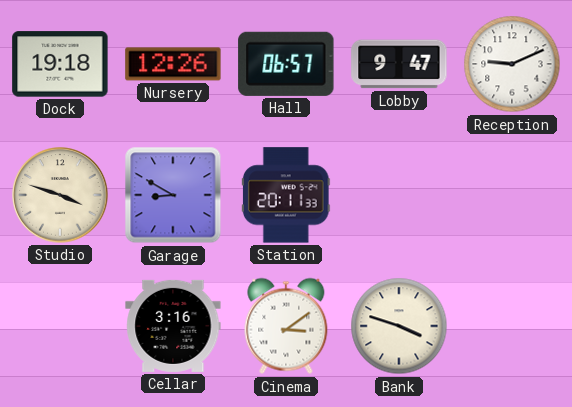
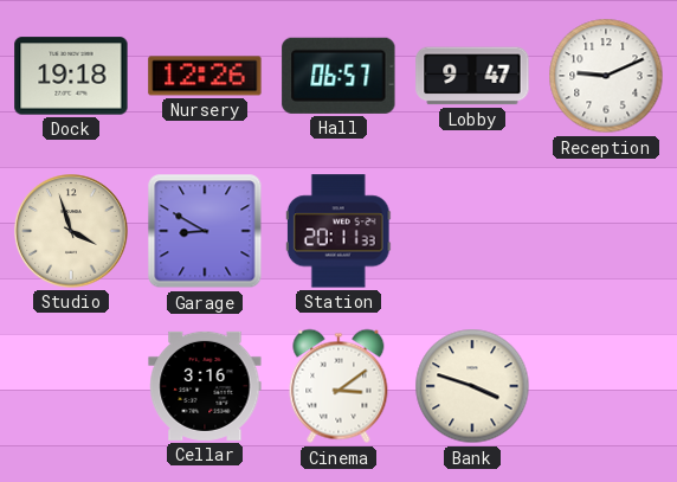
Studio: 3:48 -> 3:57
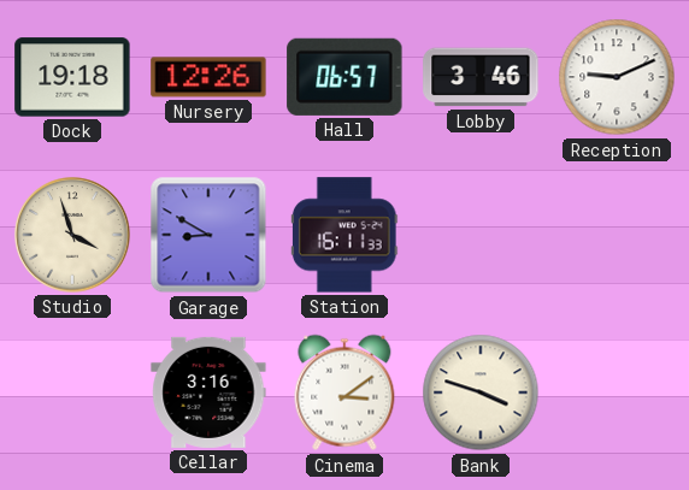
Lobby: 9:47 -> 3:46
Station: 20:11 -> 16:11
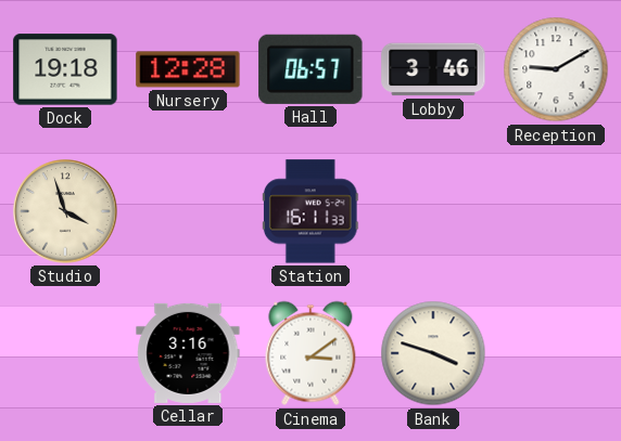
Nursery: 12:26 -> 12:28
Reception: 9:11 -> 9:10
Garage: 8:50 -> none
